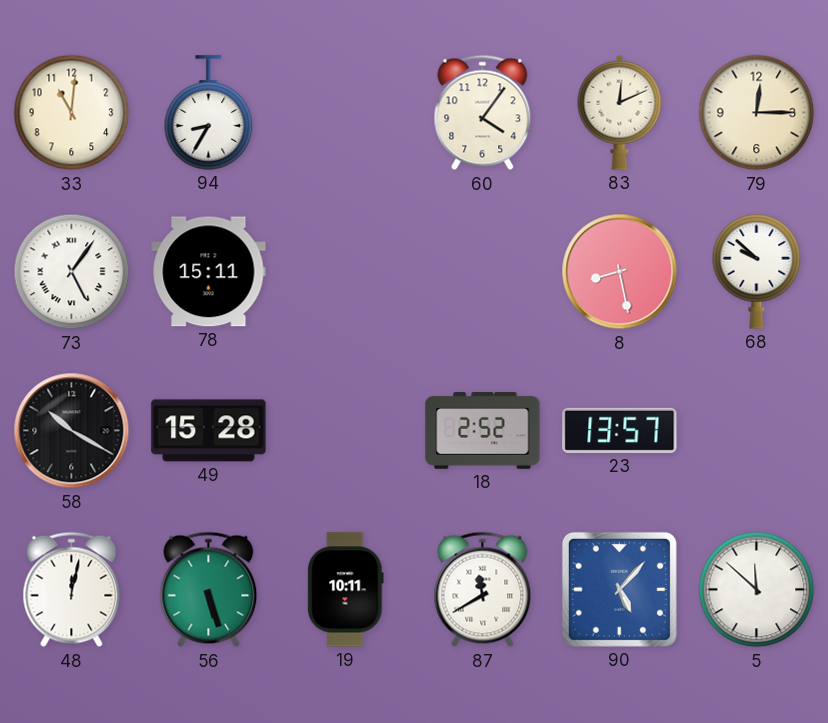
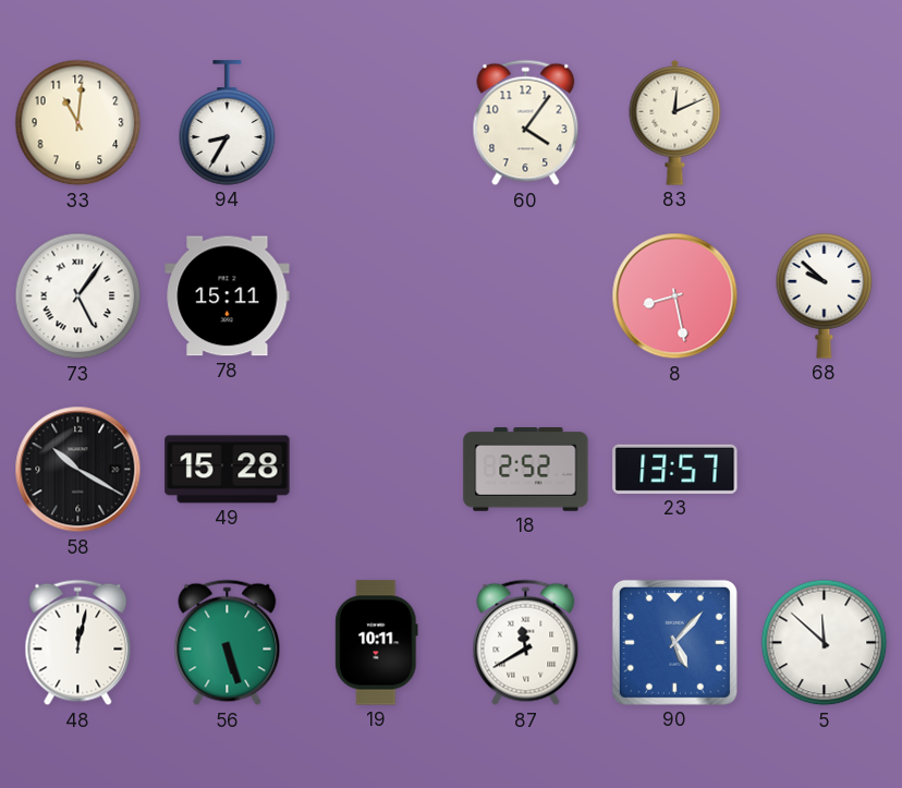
79: 12:15 -> none
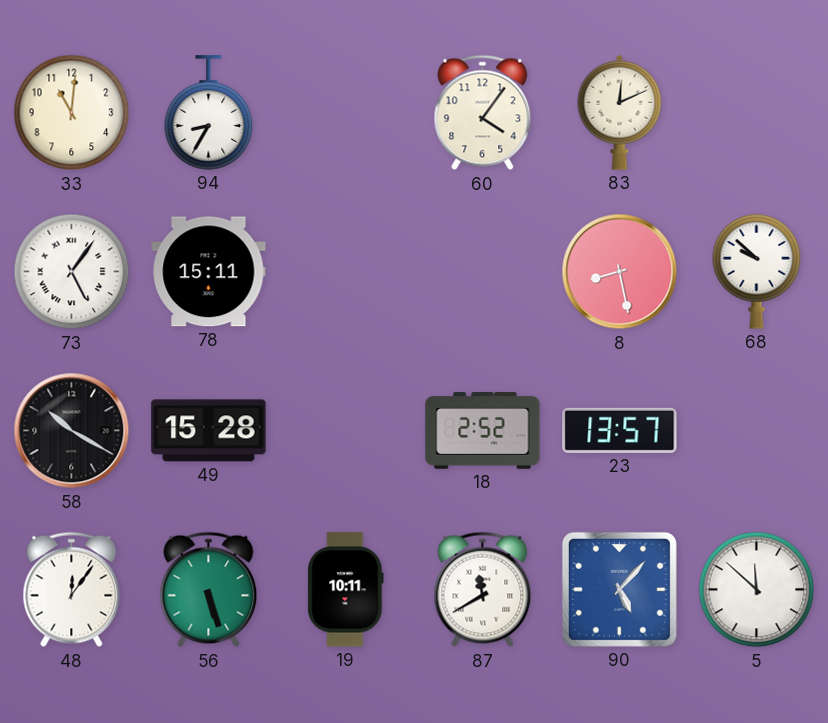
48: 12:02 -> 12:06
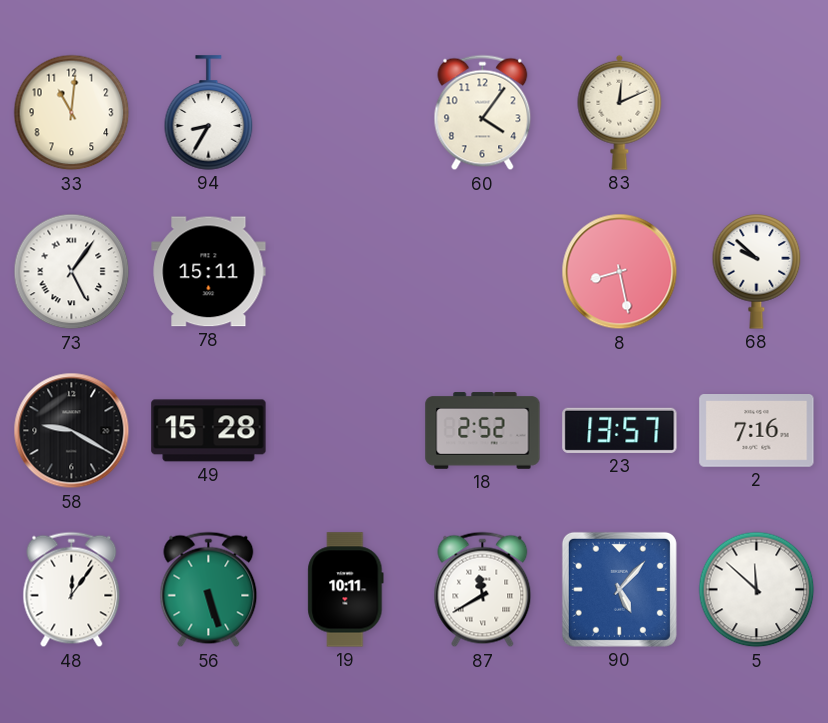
58: 10:20 -> 9:20
2: none -> 7:16
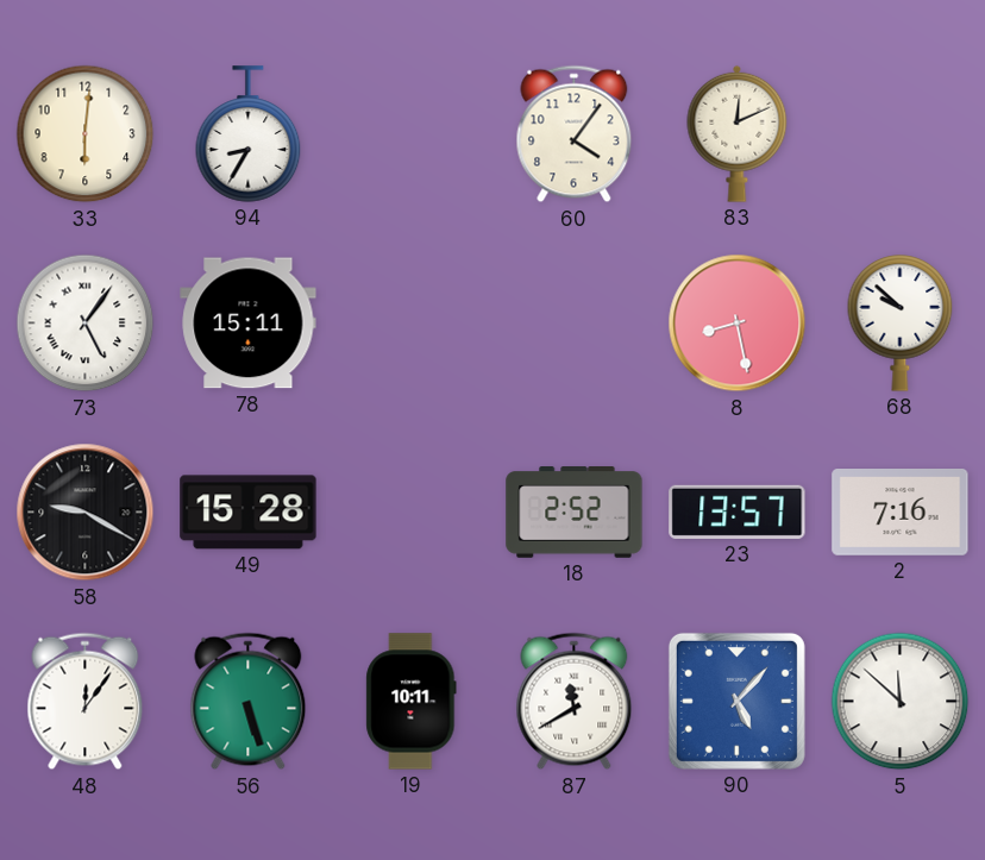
33: 11:01 -> 6:01
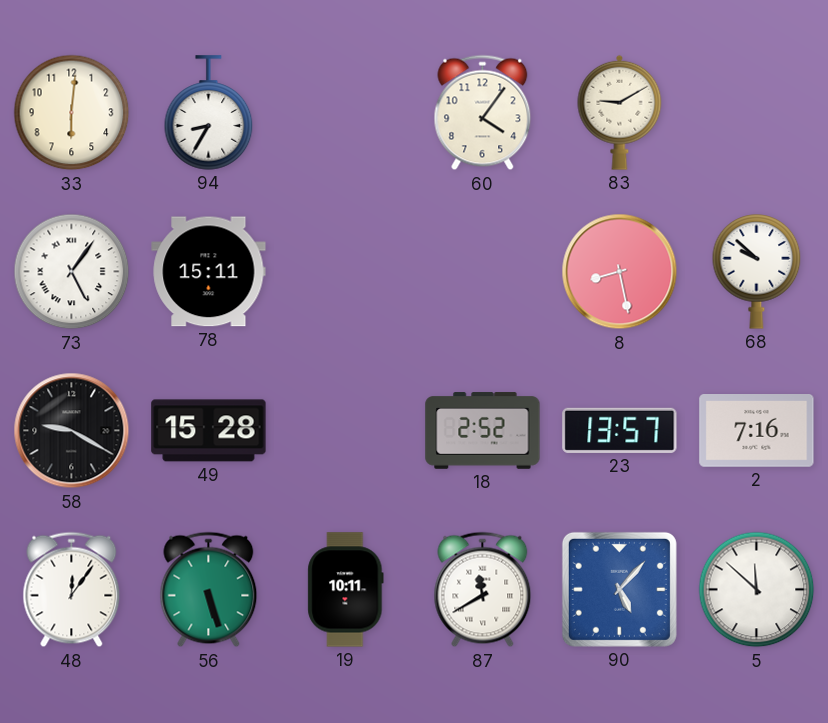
83: 12:11 -> 9:10
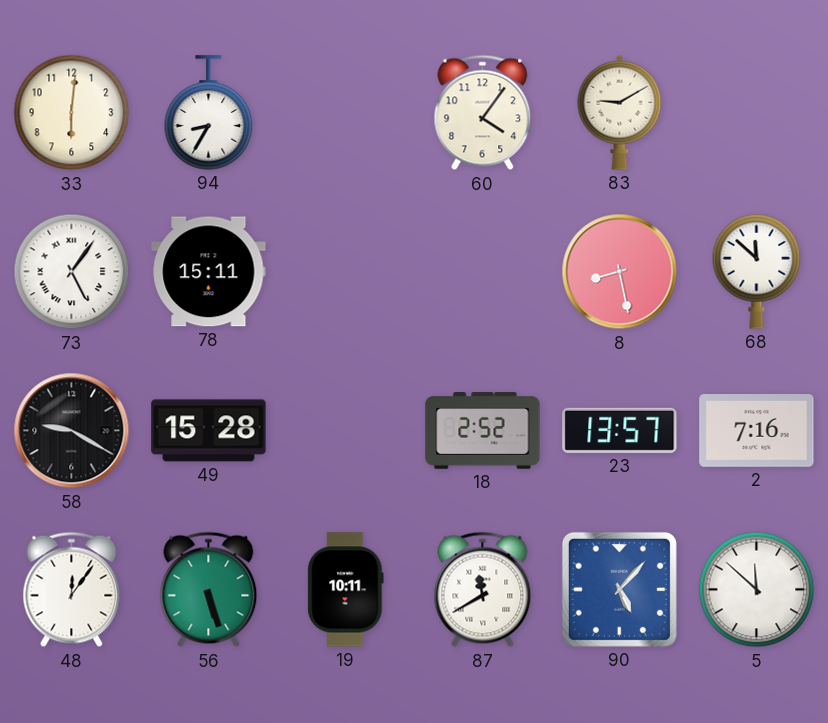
68: 9:52 -> 11:52
